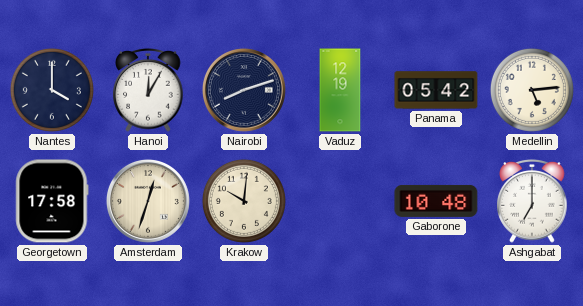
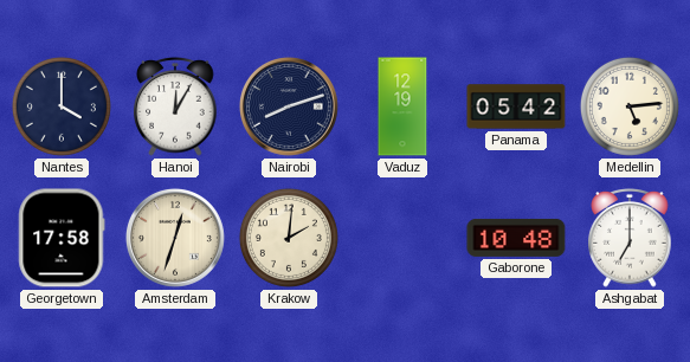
Krakow: 10:01 -> 2:01
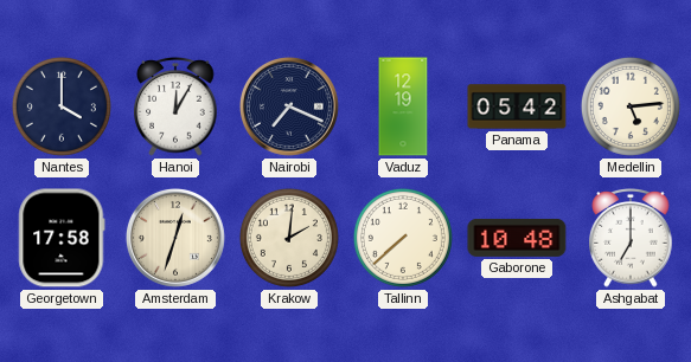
Nairobi: 8:12 -> 7:19
Tallinn: none -> 7:38
